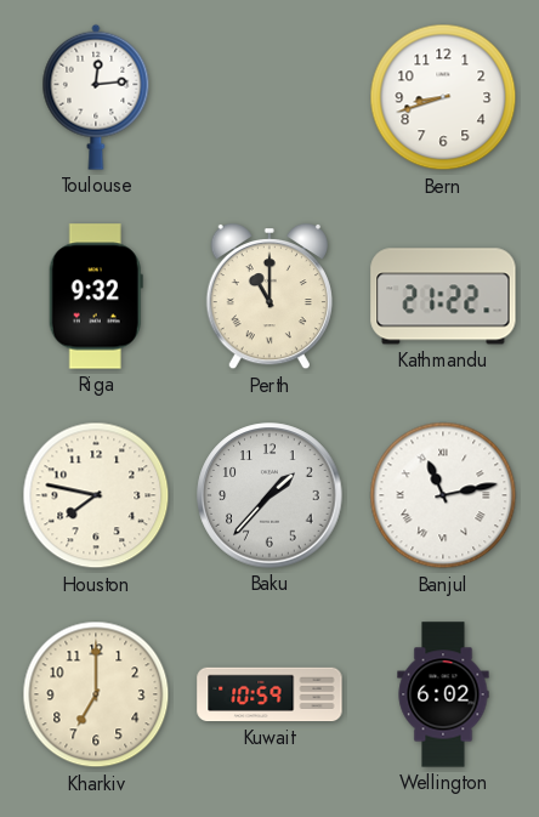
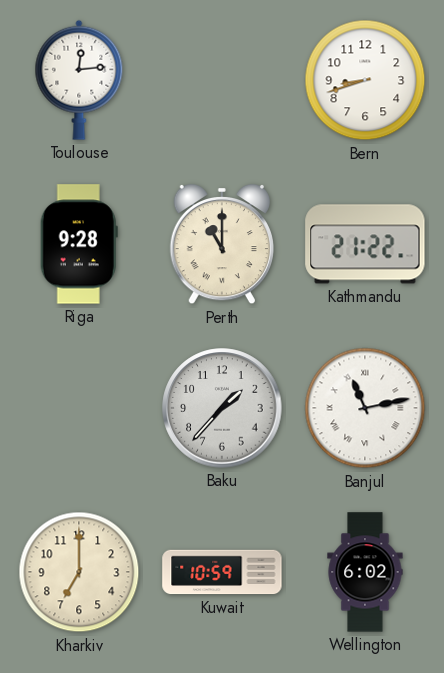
Riga: 9:32 -> 9:28
Houston: 7:47 -> none
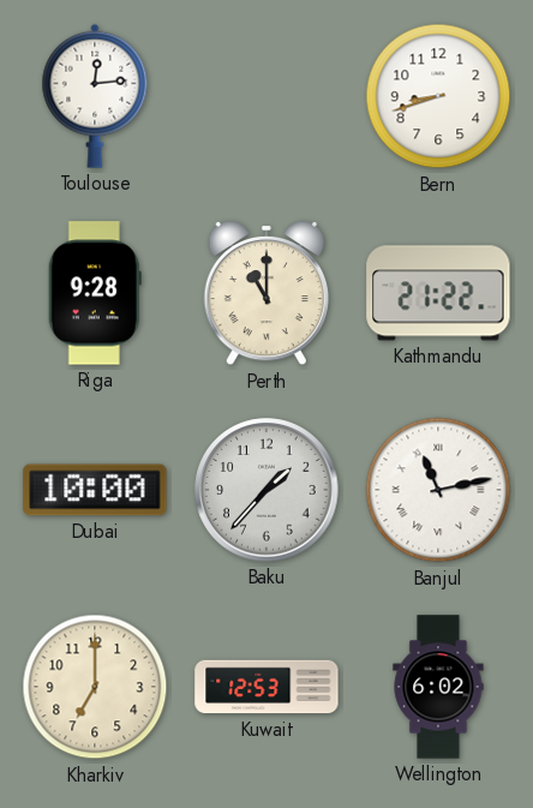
Dubai: none -> 10:00
Kuwait: 10:59 -> 12:53
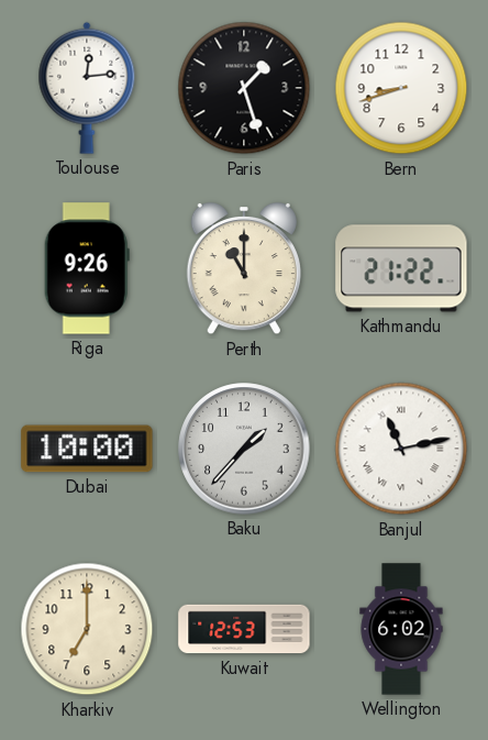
Paris: none -> 1:27
Riga: 9:28 -> 9:26
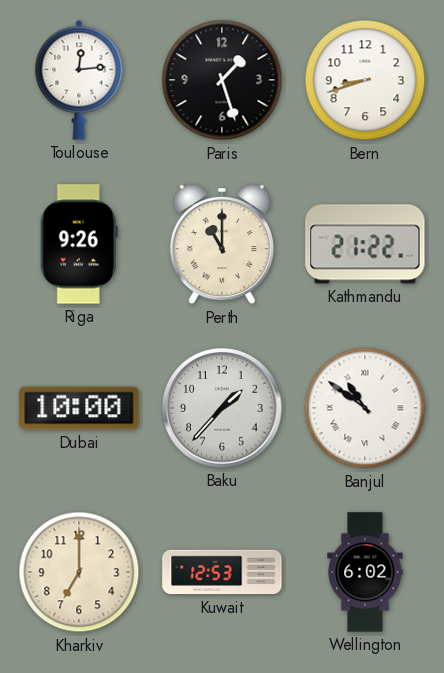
Banjul: 11:13 -> 10:51
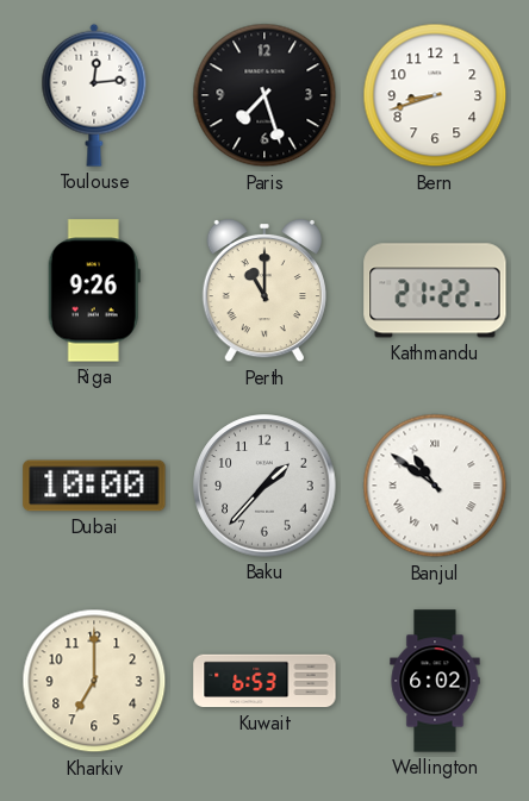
Paris: 1:27 -> 7:27
Kuwait: 12:53 -> 6:53
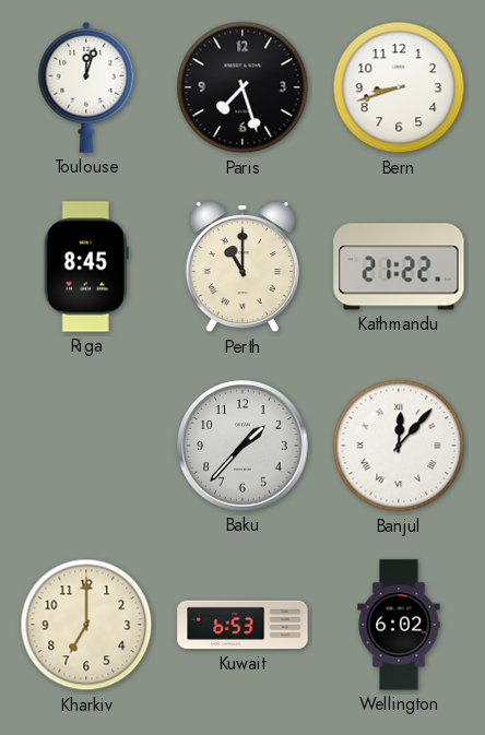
Toulouse: 12:14 -> 12:03
Riga: 9:26 -> 8:45
Dubai: 10:00 -> none
Banjul: 10:51 -> 12:07
